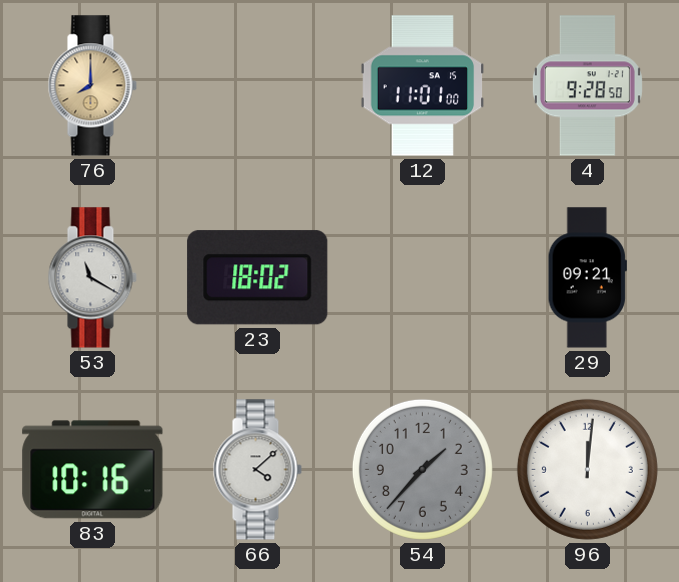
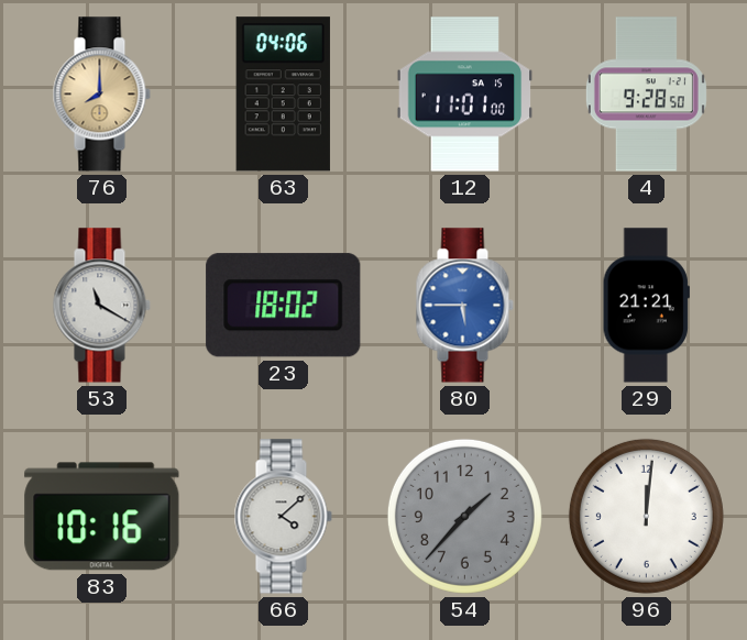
63: none -> 04:06
80: none -> 5:45
29: 09:21 -> 21:21
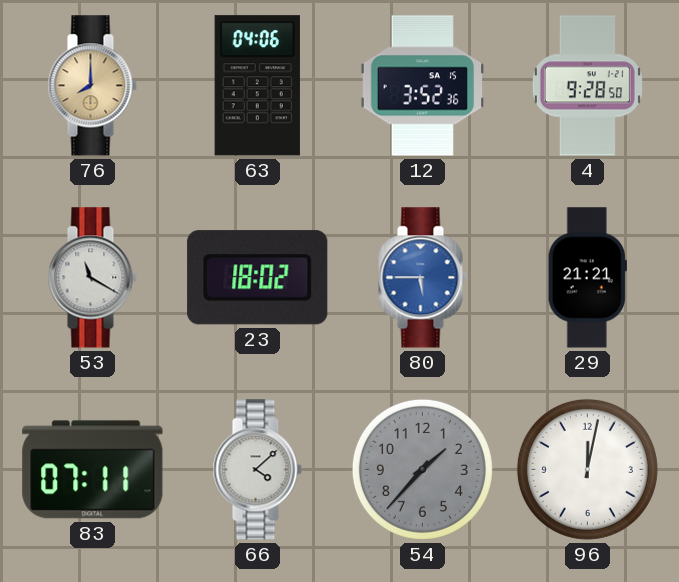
12: 11:01 -> 3:52
83: 10:16 -> 07:11
96: 12:01 -> 12:02
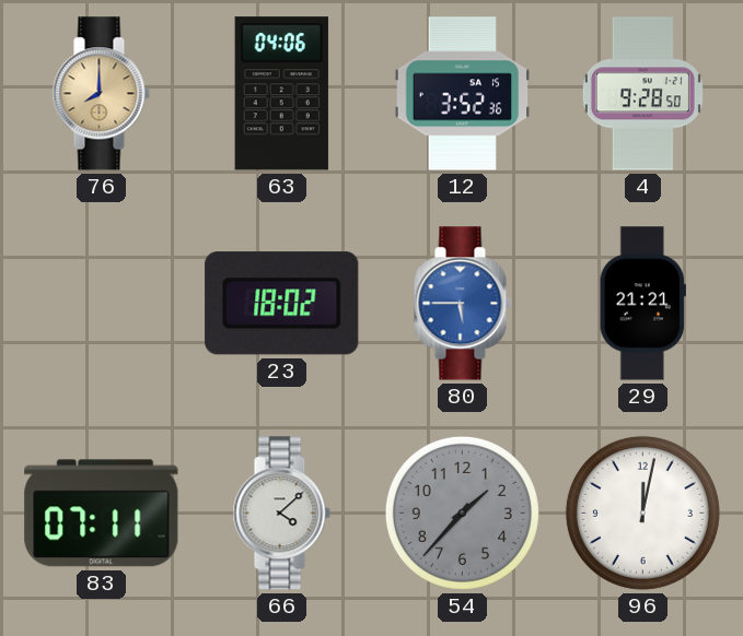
53: 11:20 -> none
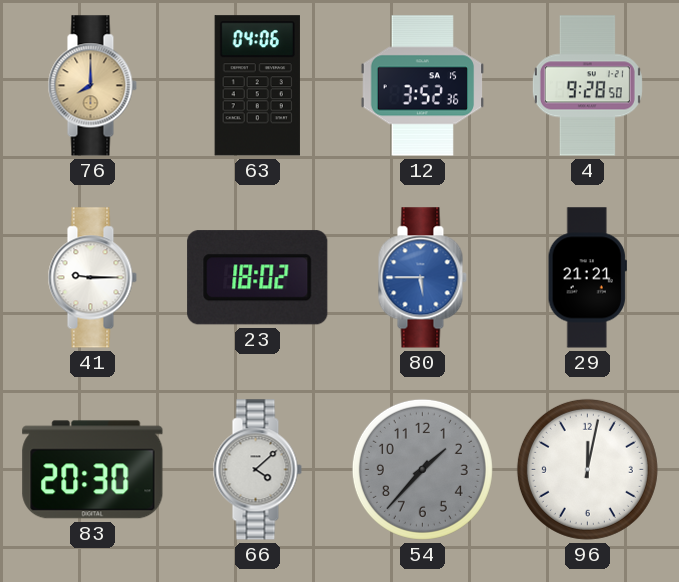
41: none -> 9:15
83: 07:11 -> 20:30
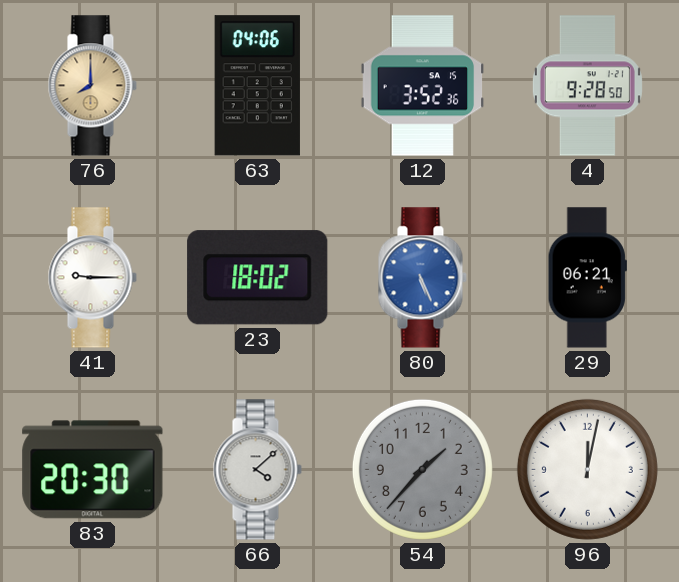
80: 5:45 -> 5:26
29: 21:21 -> 06:21
